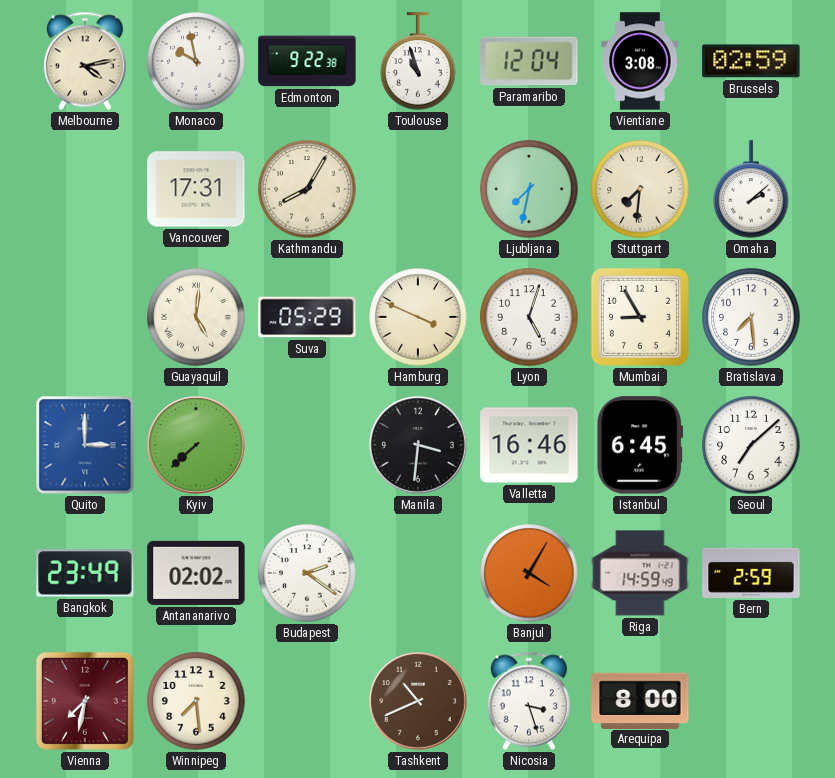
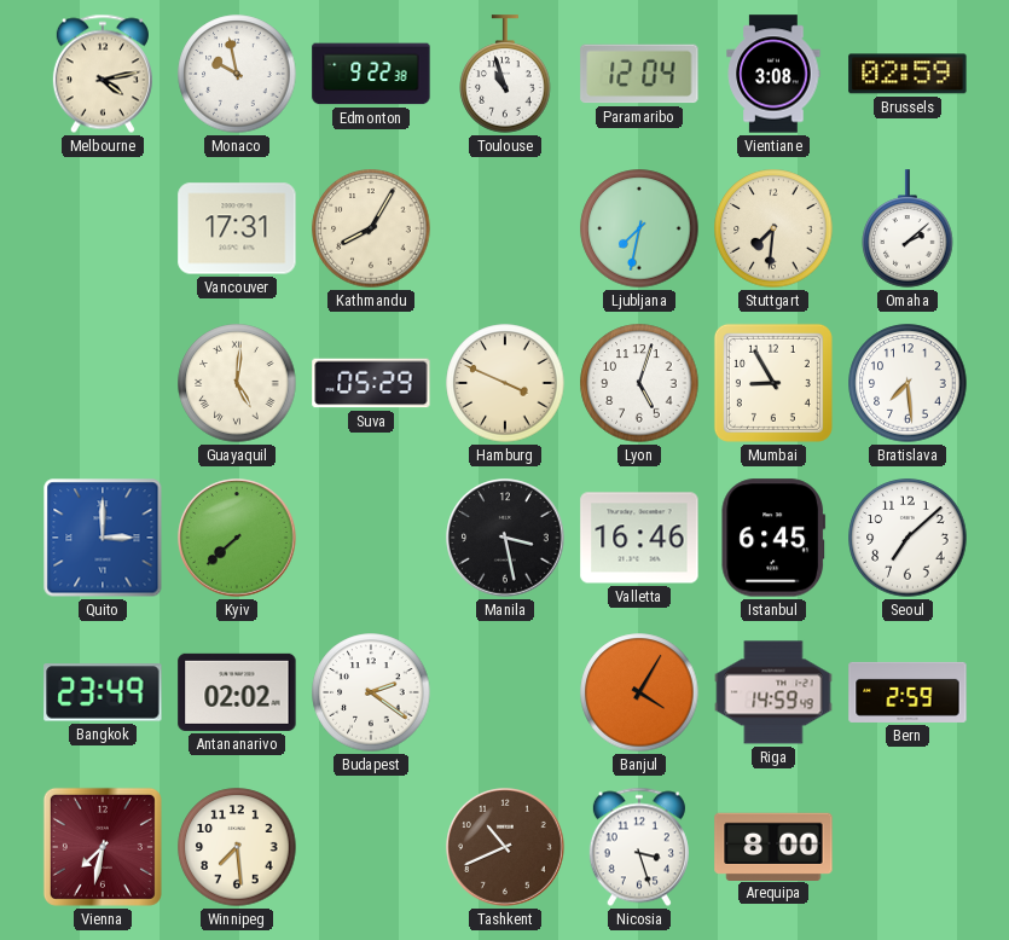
Manila: 3:31 -> 3:28
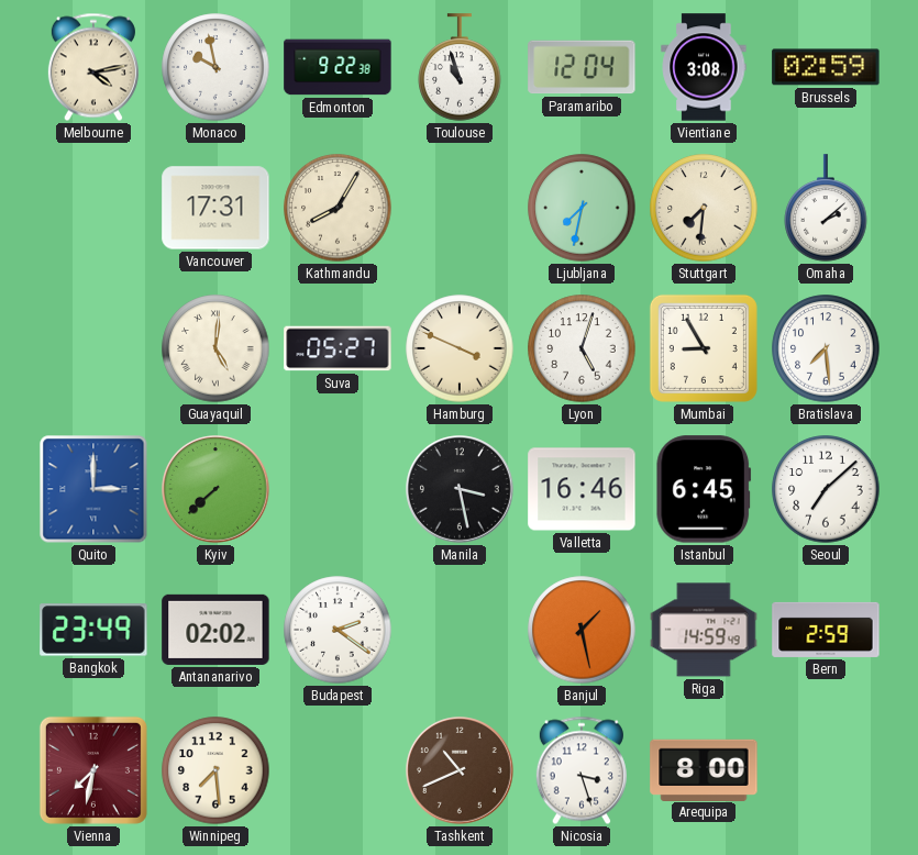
Suva: 05:29 -> 05:27
Banjul: 4:05 -> 1:28
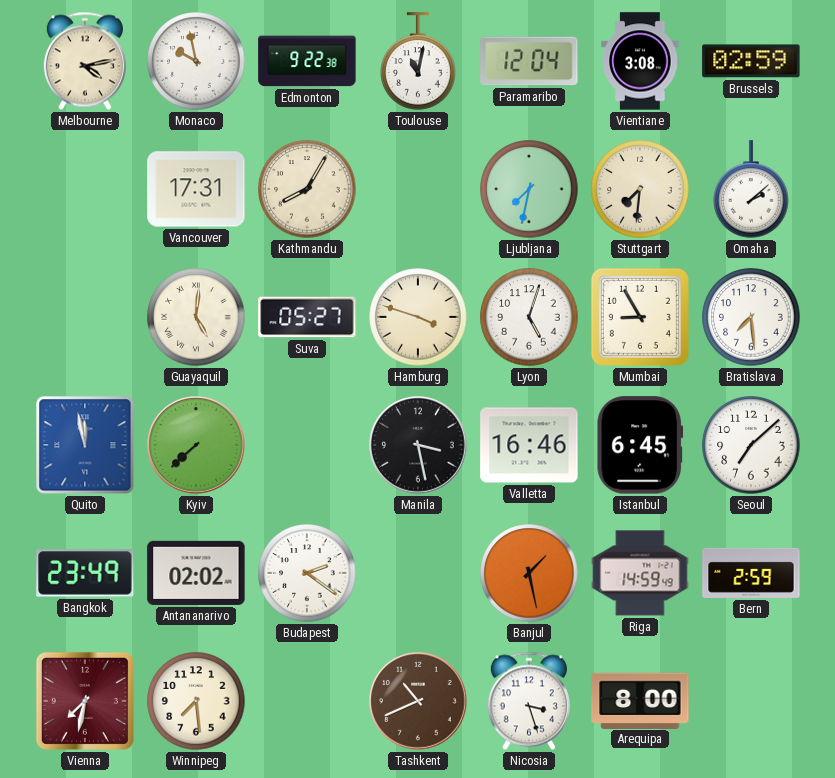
Toulouse: 10:57 -> 11:02
Hamburg: 3:49 -> 3:48
Quito: 3:00 -> 11:58
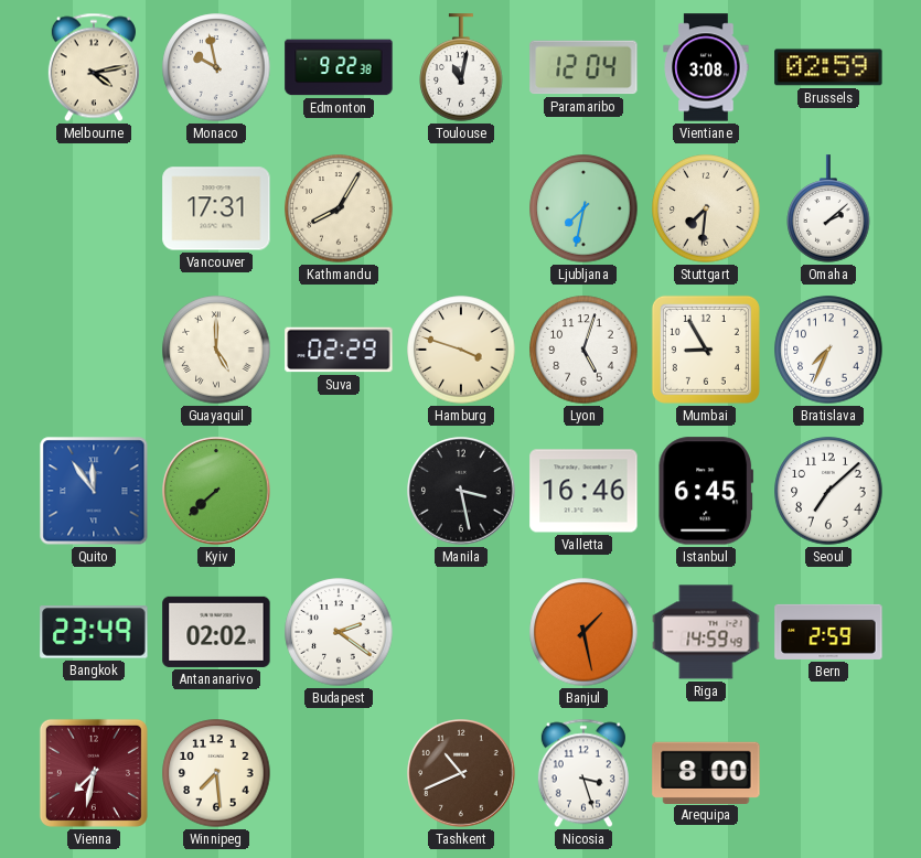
Guayaquil: 5:01 -> 5:00
Suva: 05:27 -> 02:29
Bratislava: 7:29 -> 7:34
Quito: 11:58 -> 11:54
